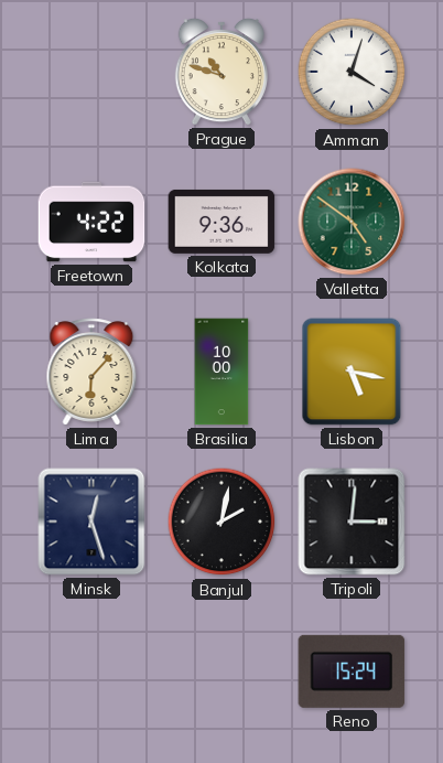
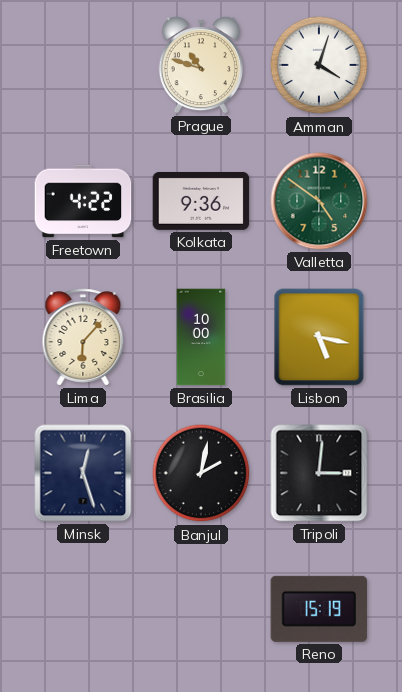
Reno: 15:24 -> 15:19
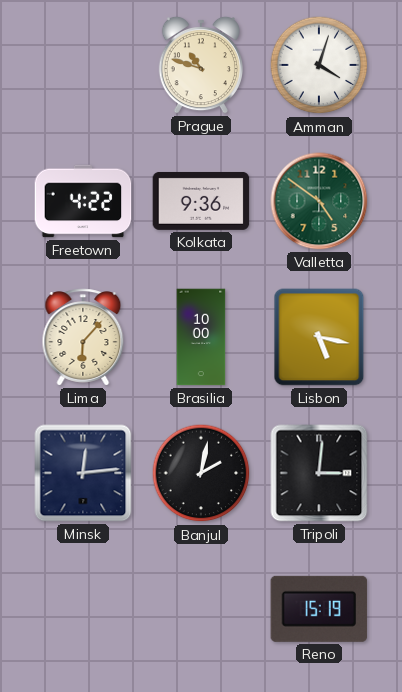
Minsk: 12:27 -> 12:14
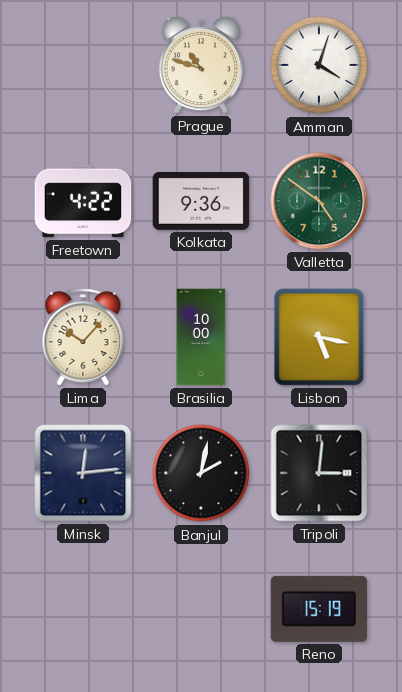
Lima: 6:07 -> 10:07
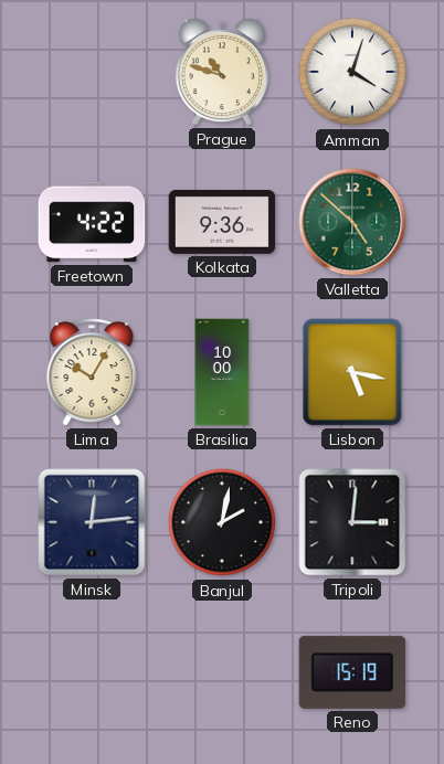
Valletta: 4:51 -> 4:52
Lima: 10:07 -> 10:05
